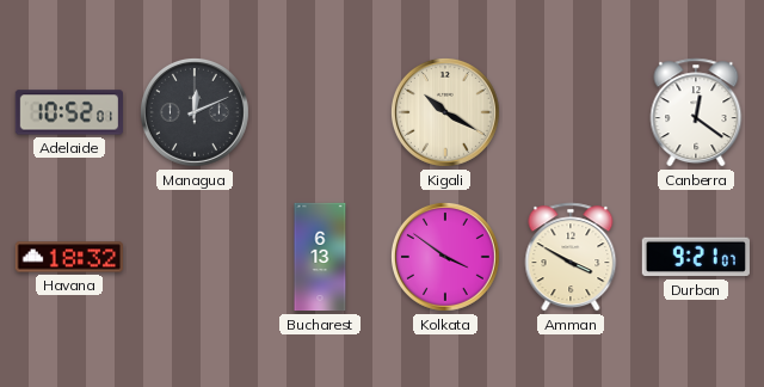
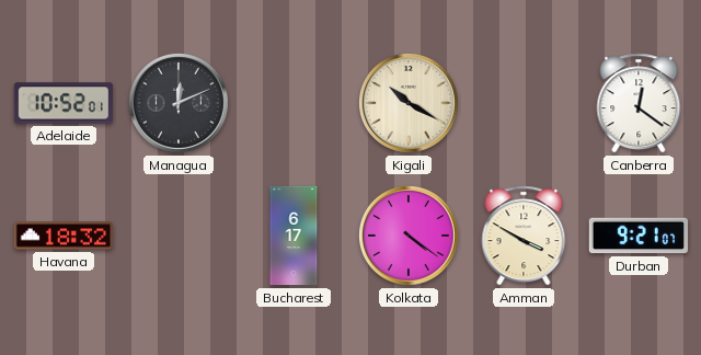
Bucharest: 6:13 -> 6:17
Kolkata: 3:51 -> 4:21
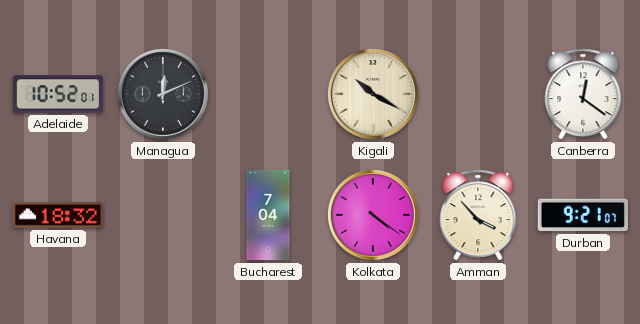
Bucharest: 6:17 -> 7:04
Amman: 3:50 -> 3:53
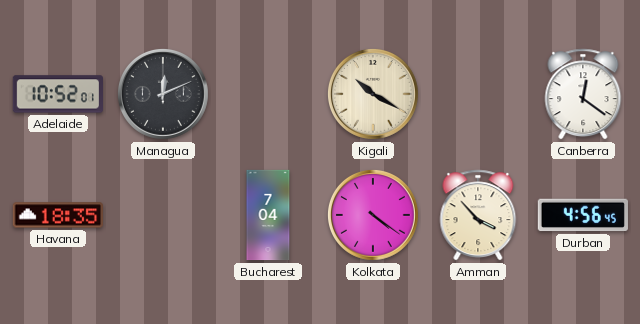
Havana: 18:32 -> 18:35
Durban: 9:21 -> 4:56
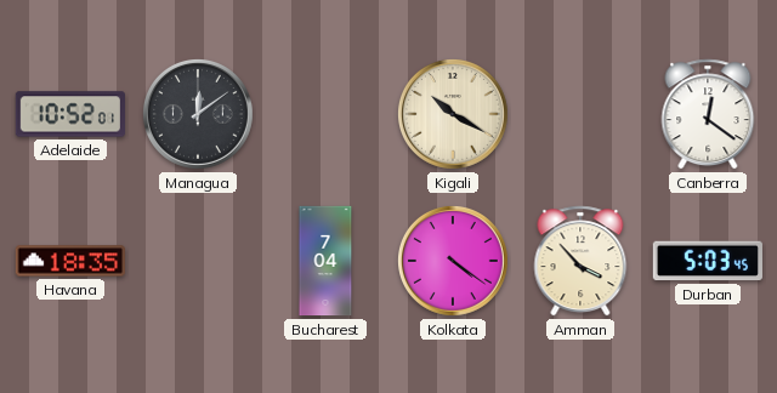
Managua: 12:11 -> 12:09
Durban: 4:56 -> 5:03
